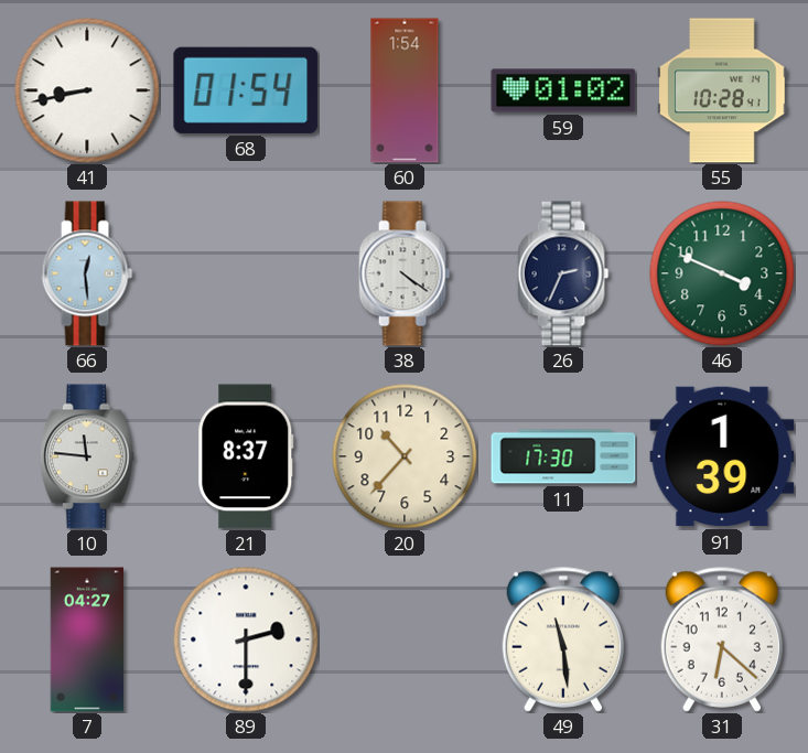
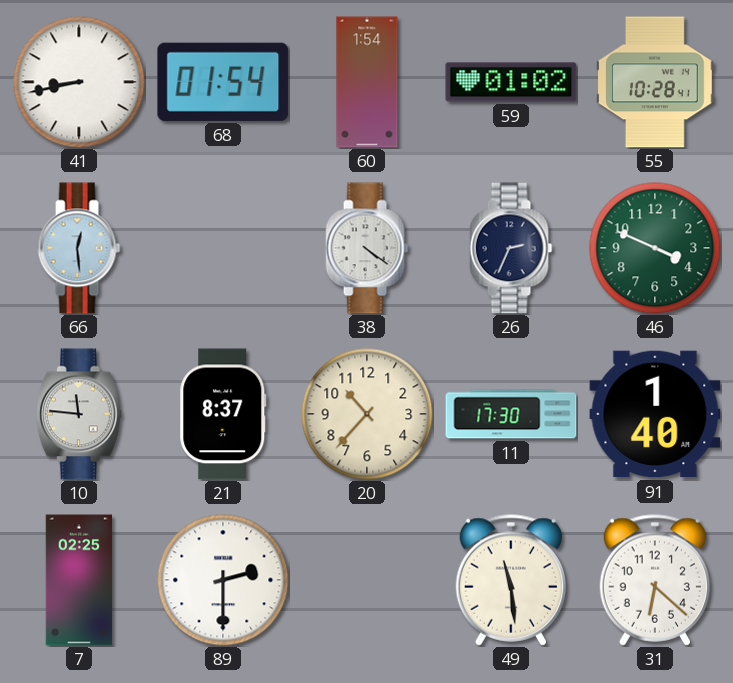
91: 1:39 -> 1:40
7: 04:27 -> 02:25
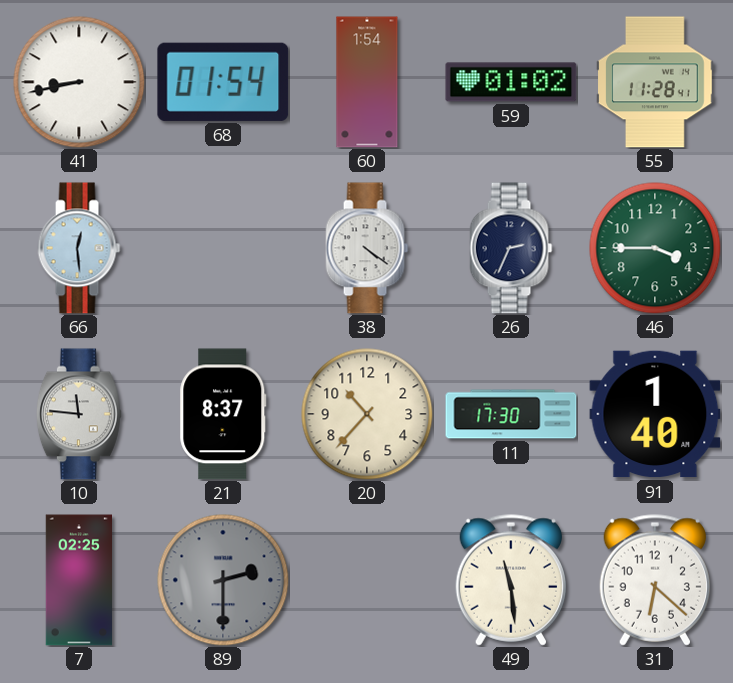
55: 10:28 -> 11:28
46: 3:49 -> 3:45
89 dial: white -> grey
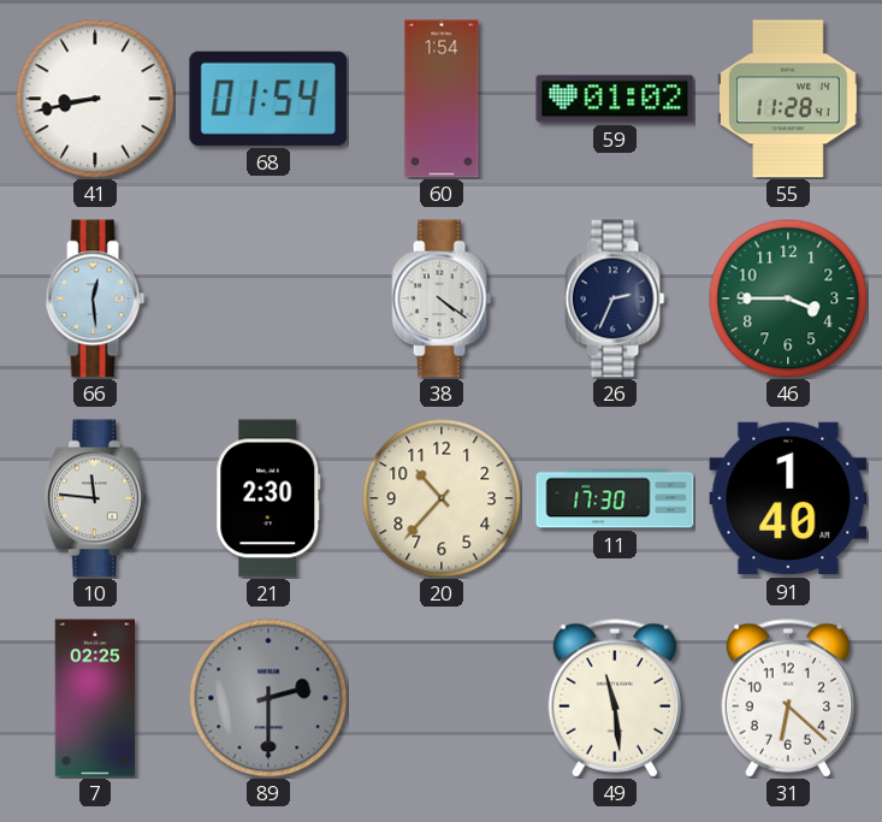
21: 8:37 -> 2:30
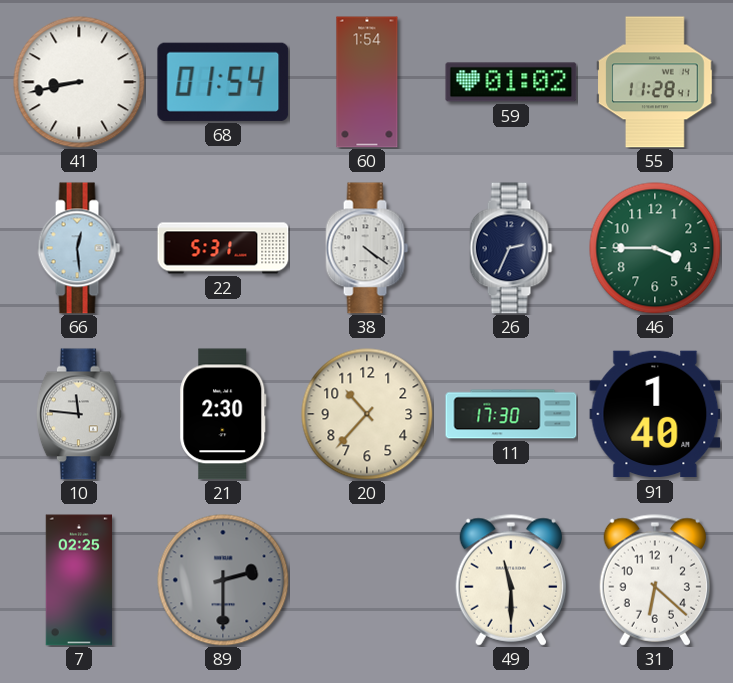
22: none -> 5:31
49: 11:29 -> 11:30
